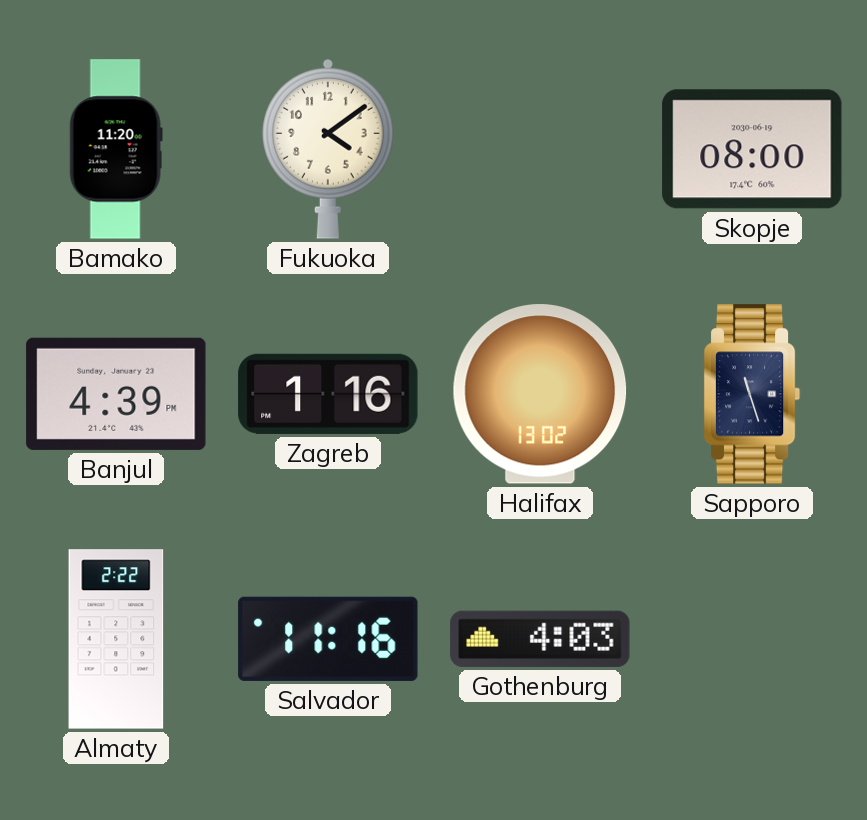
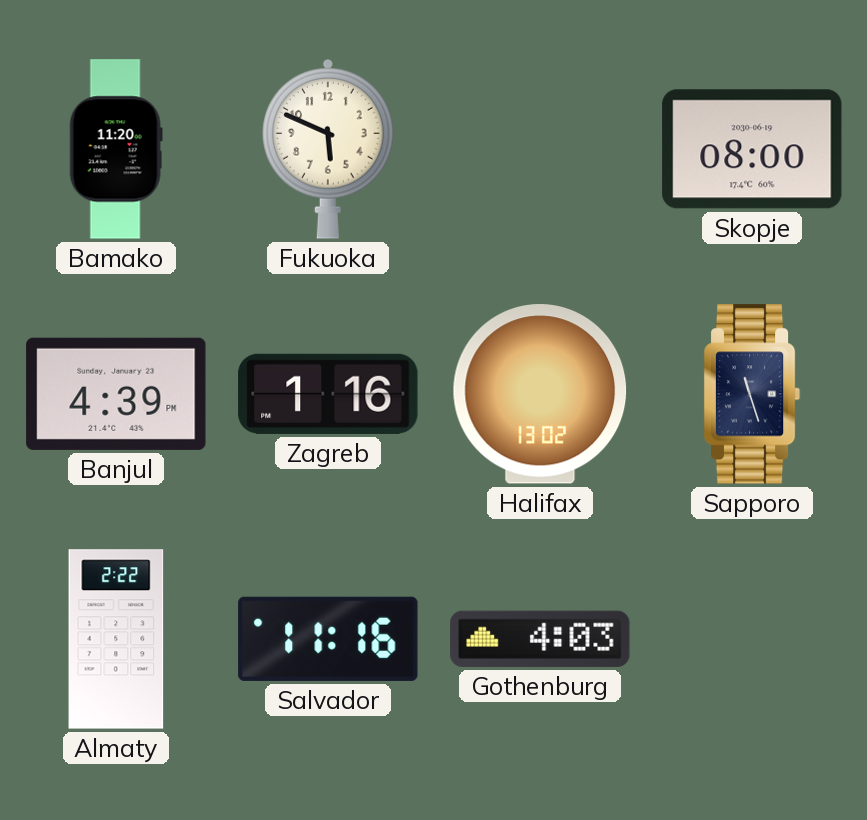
Fukuoka: 4:09 -> 5:49
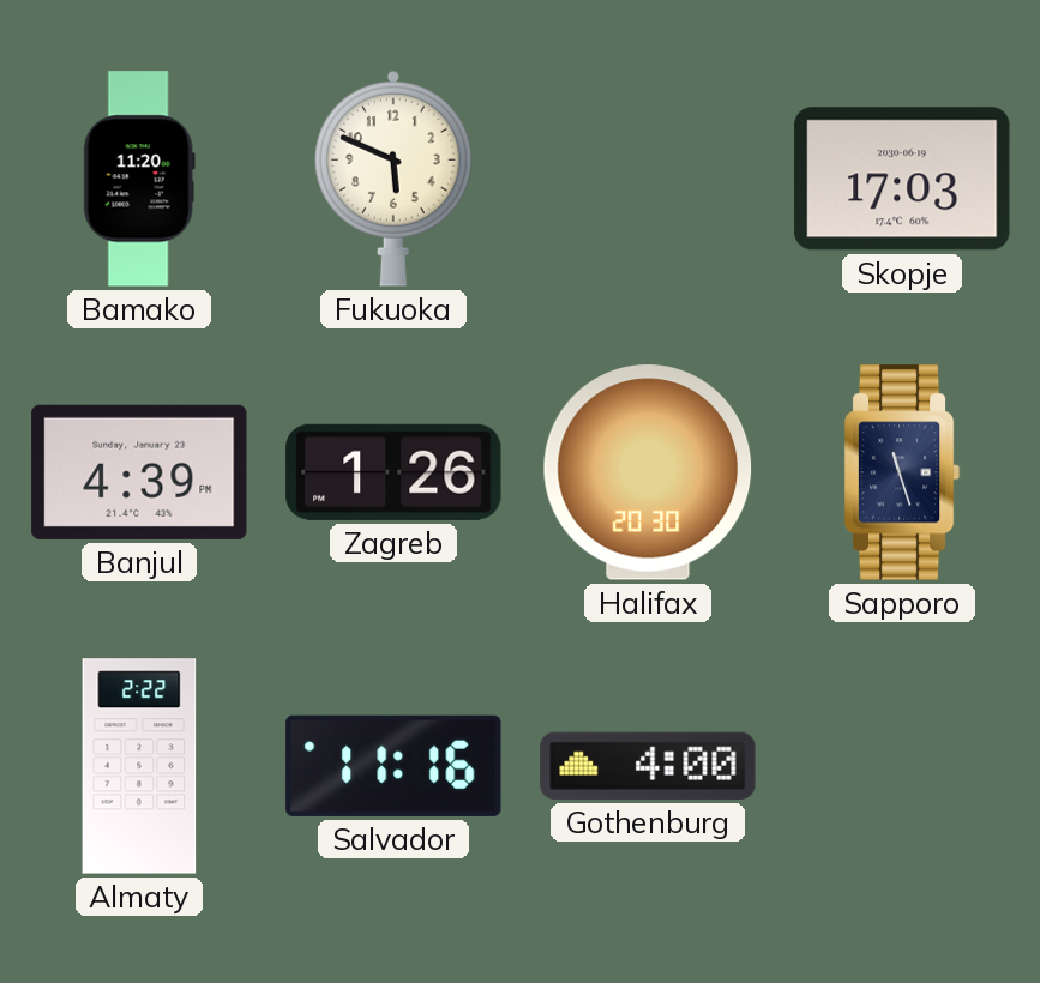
Skopje: 08:00 -> 17:03
Zagreb: 1:16 -> 1:26
Halifax: 13:02 -> 20:30
Gothenburg: 4:03 -> 4:00
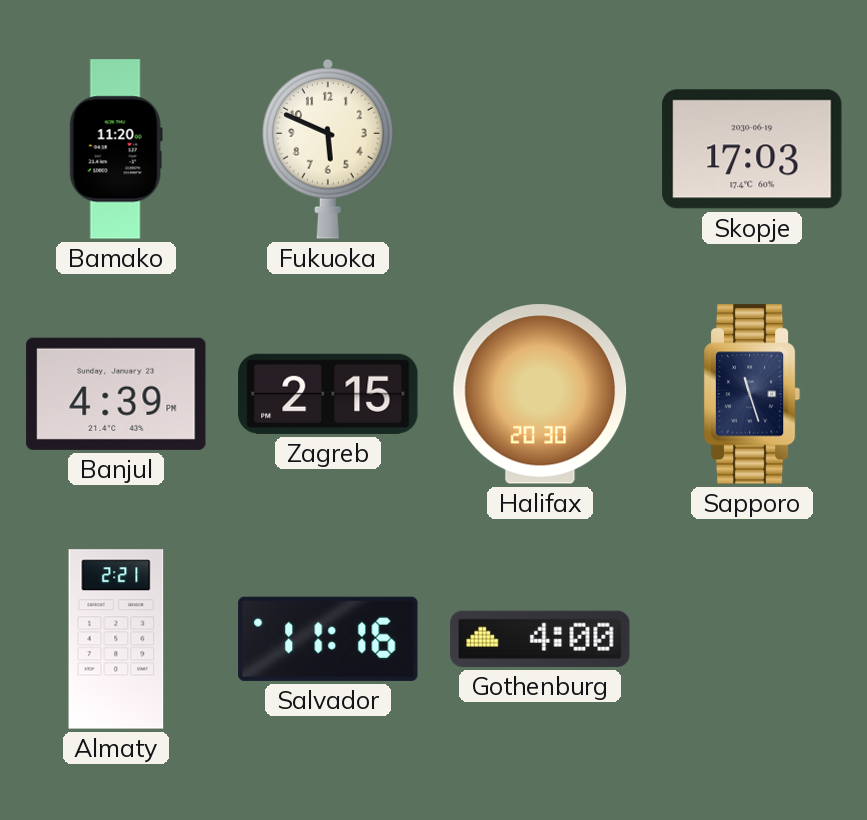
Zagreb: 1:26 -> 2:15
Almaty: 2:22 -> 2:21
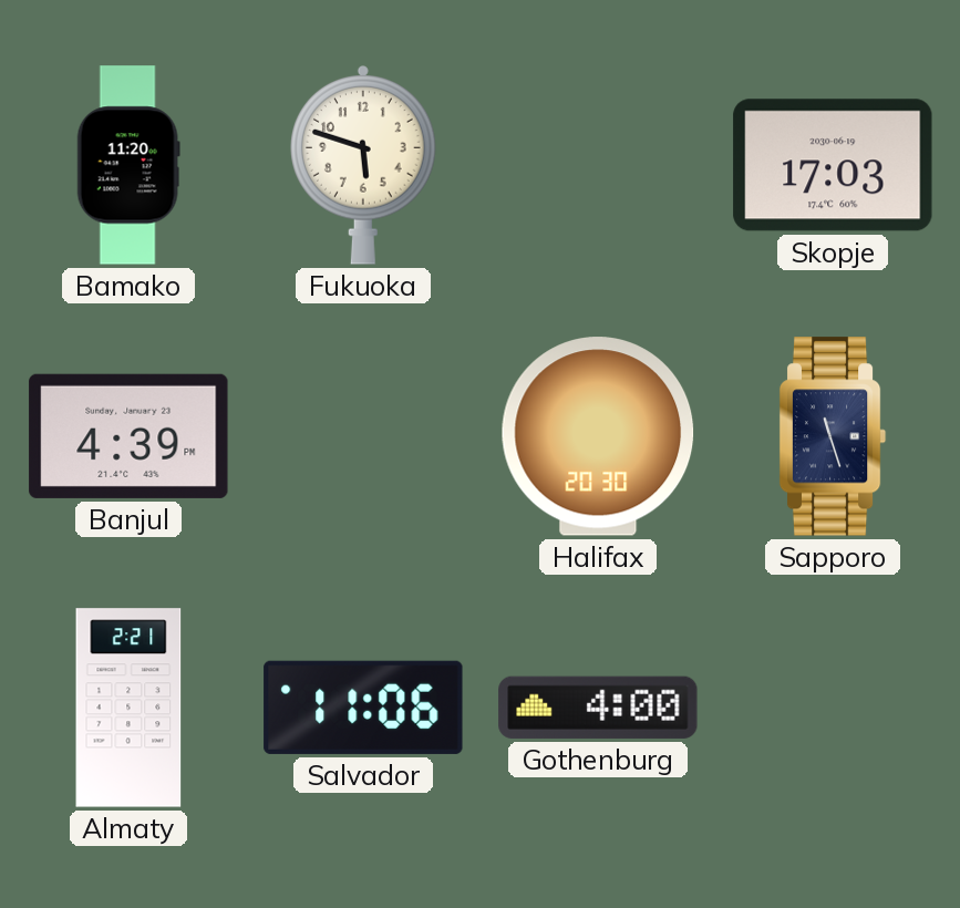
Fukuoka: 5:49 -> 5:48
Zagreb: 2:15 -> none
Salvador: 11:16 -> 11:06
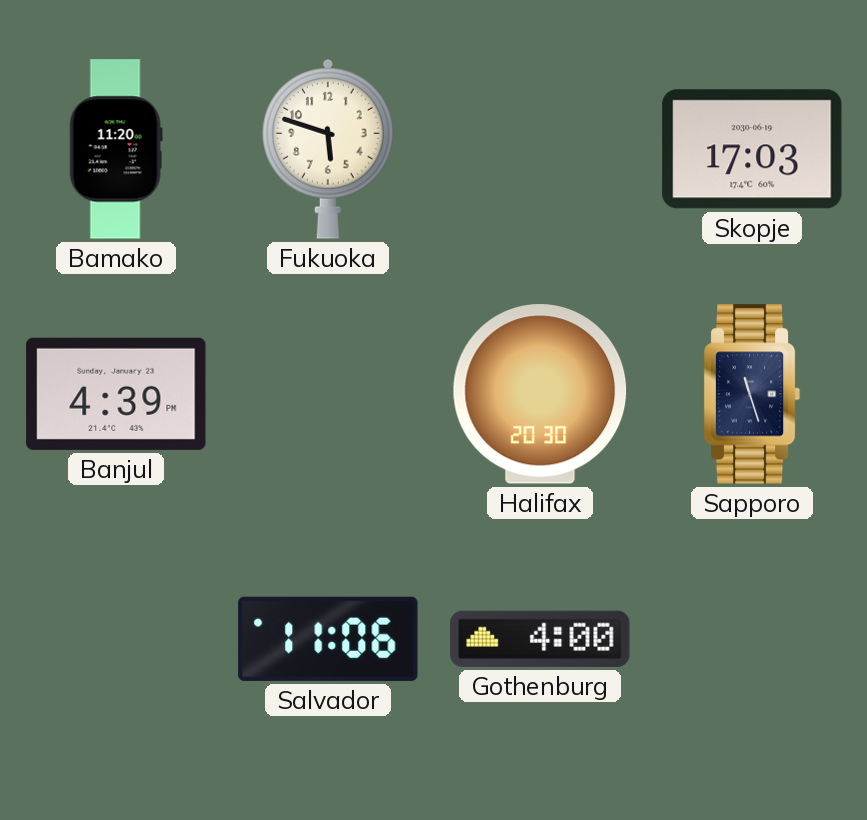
Almaty: 2:21 -> none
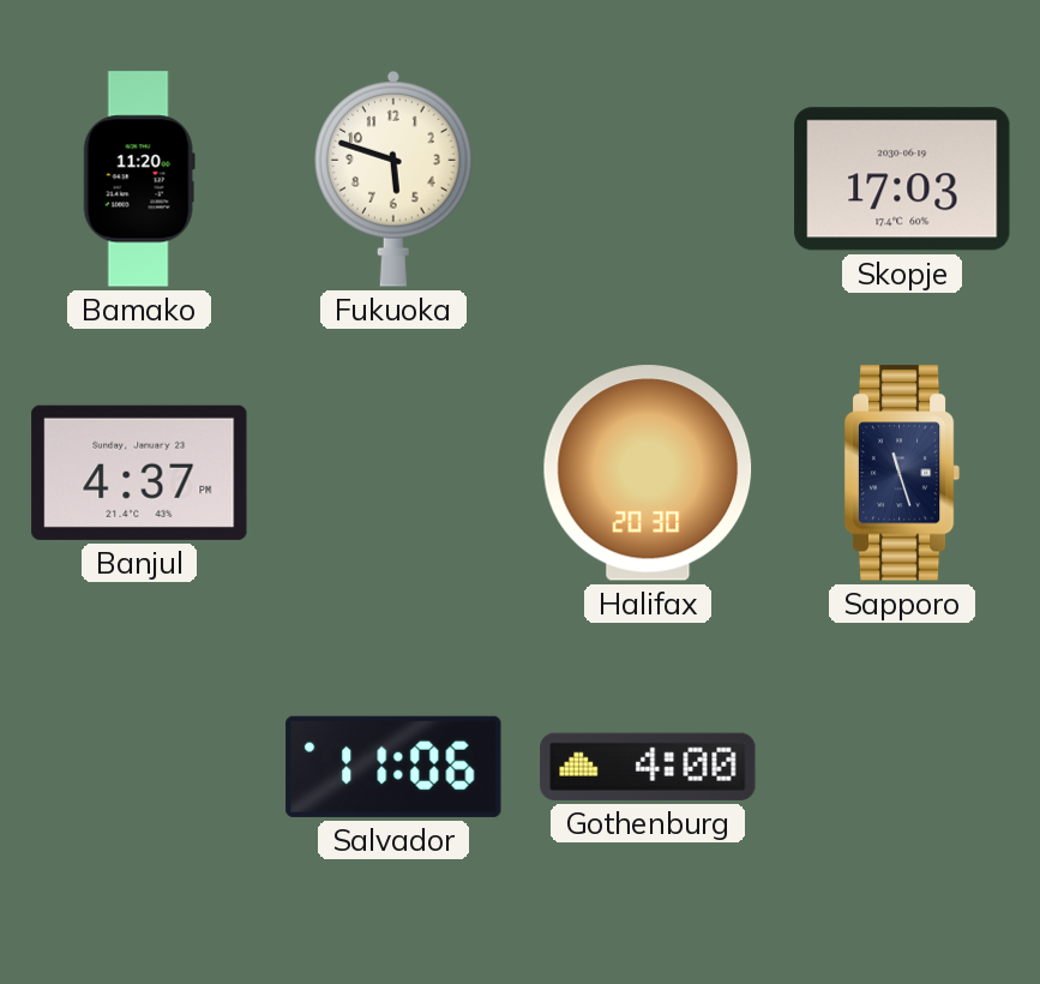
Banjul: 4:39 -> 4:37
